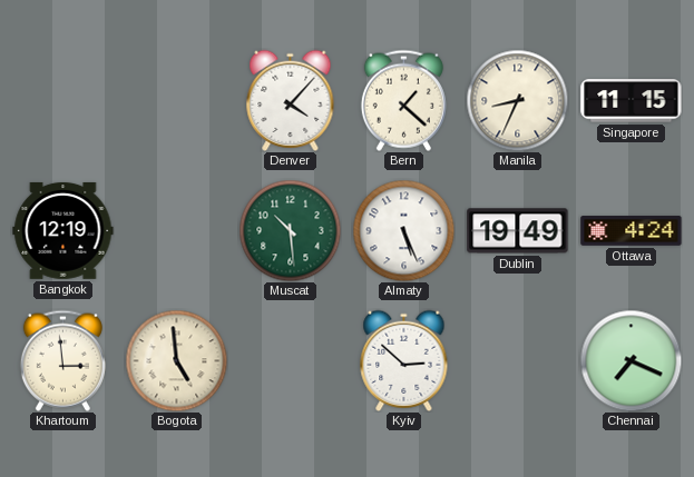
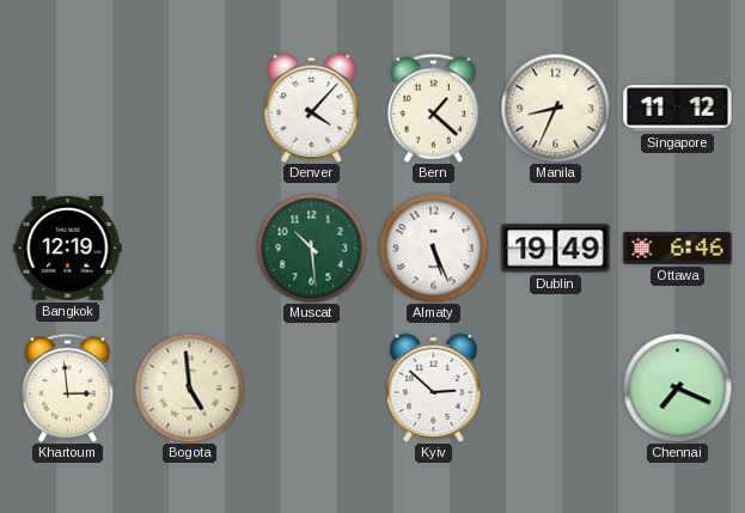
Singapore: 11:15 -> 11:12
Ottawa: 4:24 -> 6:46
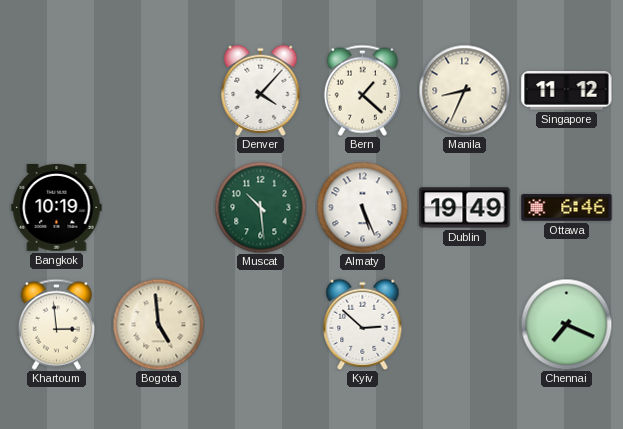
Bangkok: 12:19 -> 10:19
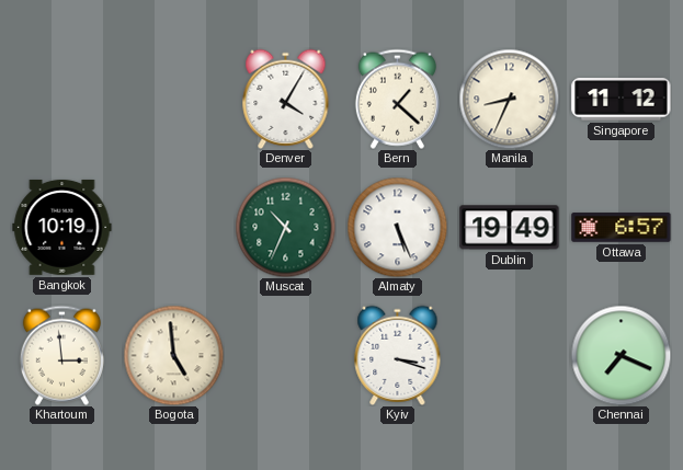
Denver: 4:07 -> 4:05
Muscat: 10:29 -> 10:34
Ottawa: 6:46 -> 6:57
Kyiv: 2:52 -> 3:18
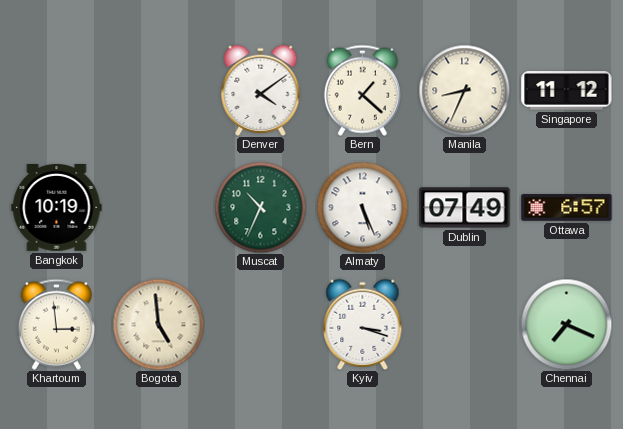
Denver: 4:05 -> 4:09
Dublin: 19:49 -> 07:49
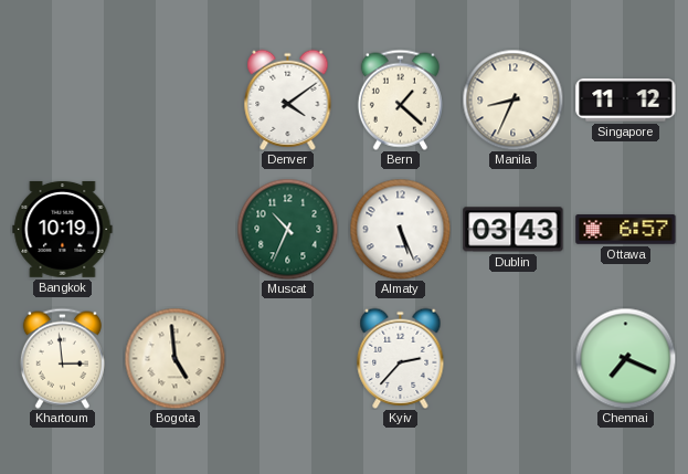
Dublin: 07:49 -> 03:43
Kyiv: 3:18 -> 2:37
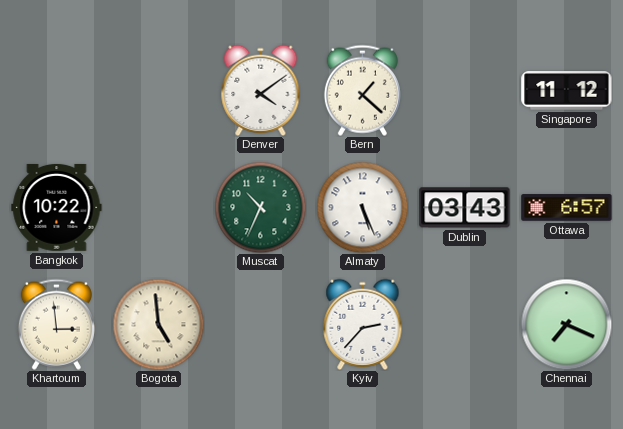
Manila: 8:34 -> none
Bangkok: 10:19 -> 10:22
